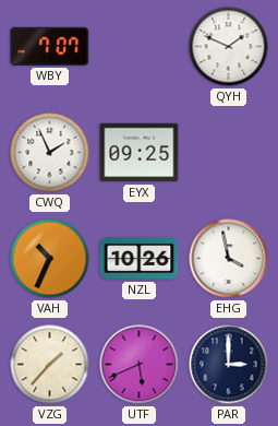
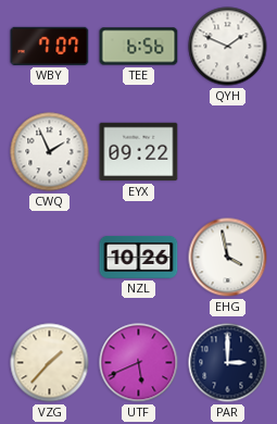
TEE: none -> 6:56
EYX: 09:25 -> 09:22
VAH: 10:34 -> none
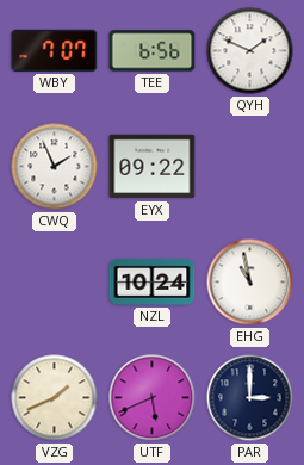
NZL: 10:26 -> 10:24
EHG: 3:58 -> 10:58
VZG: 1:37 -> 1:41
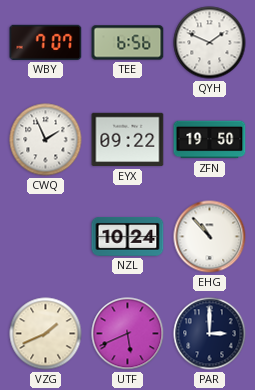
ZFN: none -> 19:50
EHG: 10:58 -> 10:53
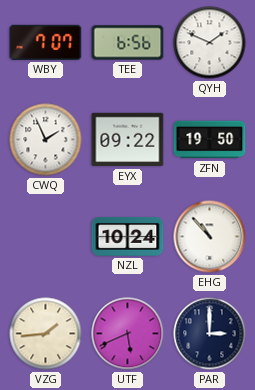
VZG: 1:41 -> 1:44
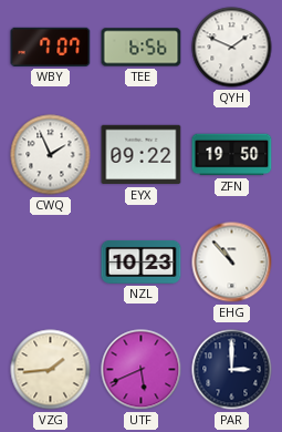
NZL: 10:24 -> 10:23
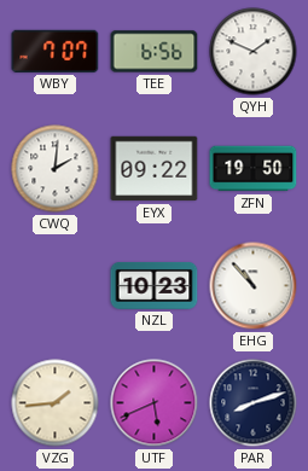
CWQ: 1:56 -> 2:01
PAR: 3:00 -> 8:12
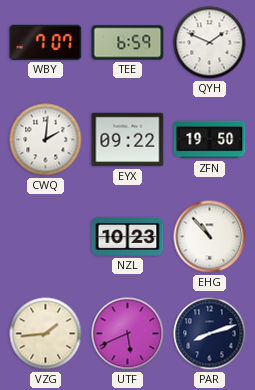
TEE: 6:56 -> 6:59
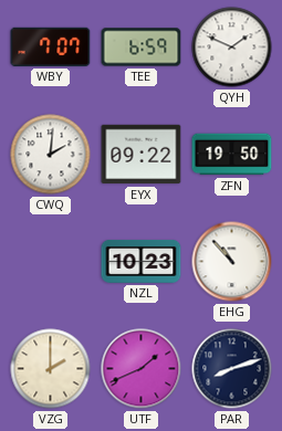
VZG: 1:44 -> 2:00
UTF: 5:41 -> 1:41
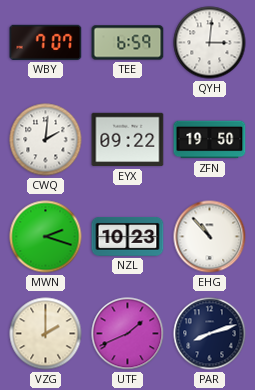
QYH: 1:49 -> 3:01
MWN: none -> 2:18
